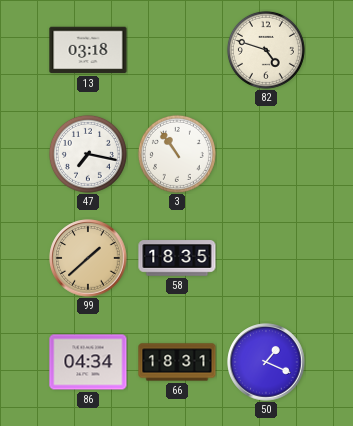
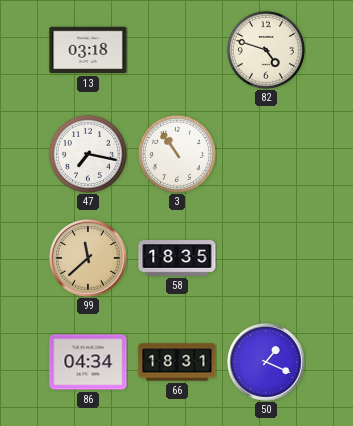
99: 1:38 -> 11:38
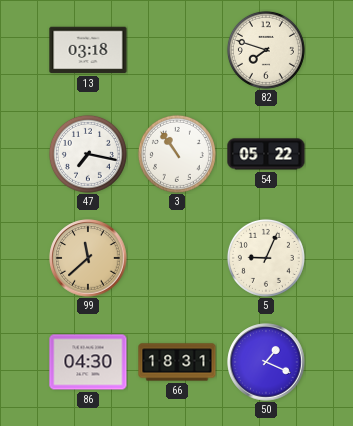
82: 4:48 -> 7:48
54: none -> 05:22
58: 18:35 -> none
5: none -> 9:04
86: 04:34 -> 04:30
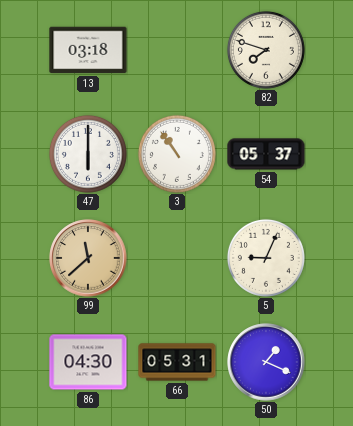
47: 7:17 -> 6:00
54: 05:22 -> 05:37
66: 18:31 -> 05:31
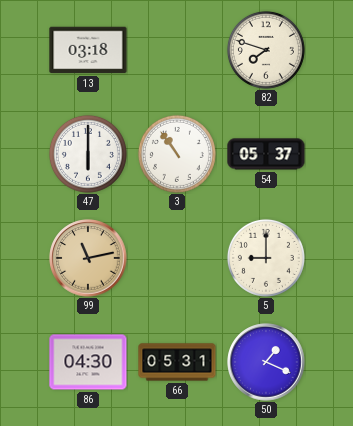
99: 11:38 -> 11:13
5: 9:04 -> 9:00
